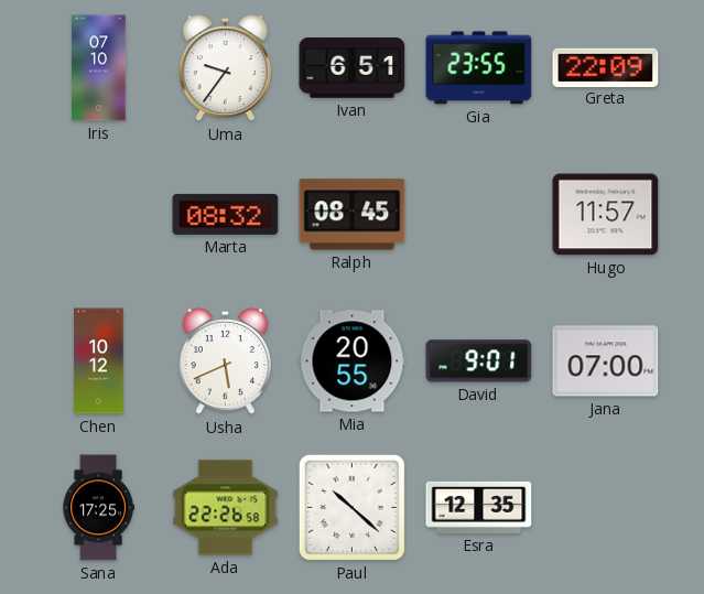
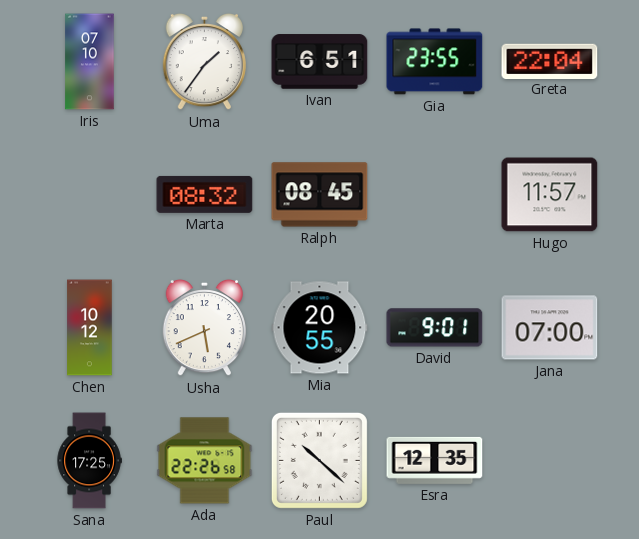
Uma: 9:36 -> 1:36
Greta: 22:09 -> 22:04
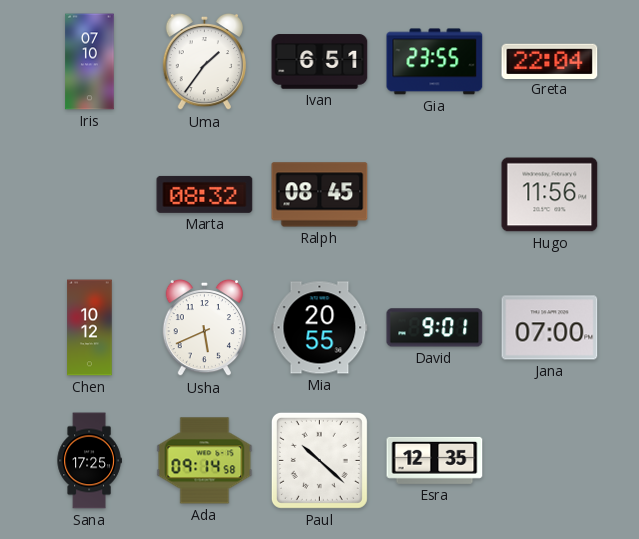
Hugo: 11:57 -> 11:56
Ada: 22:26 -> 09:14
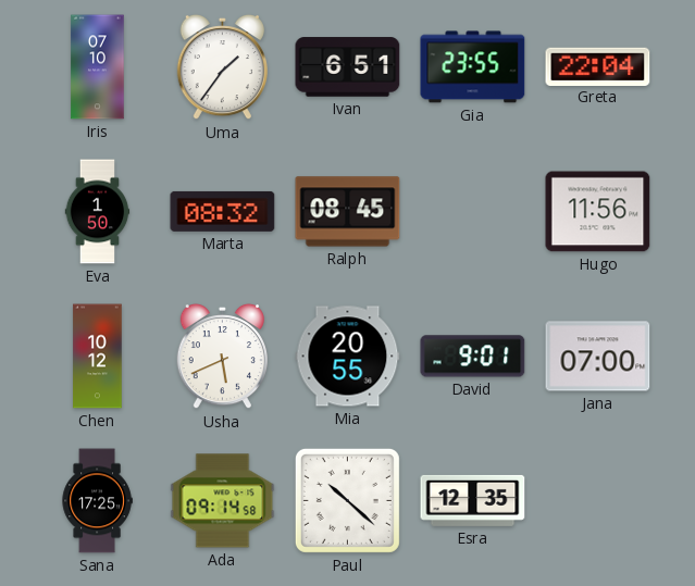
Eva: none -> 1:50
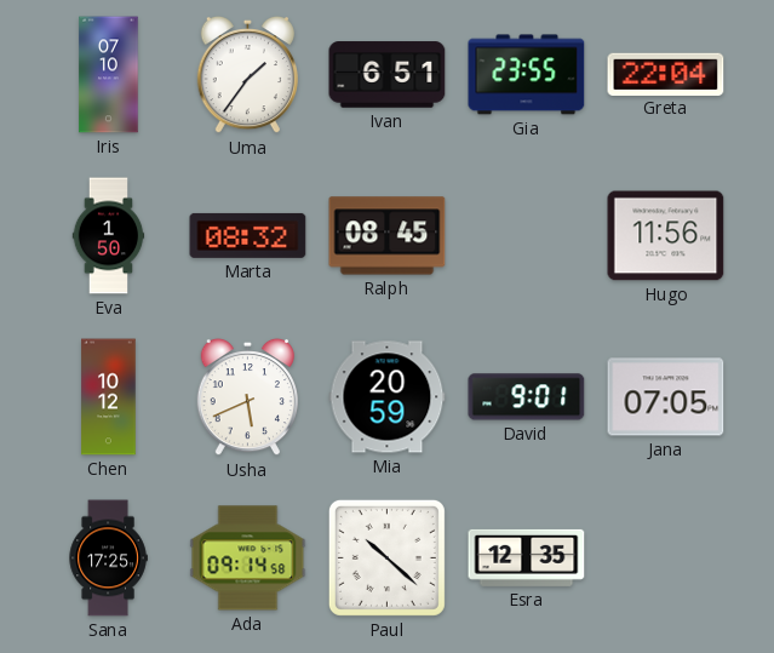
Mia: 20:55 -> 20:59
Jana: 07:00 -> 07:05
